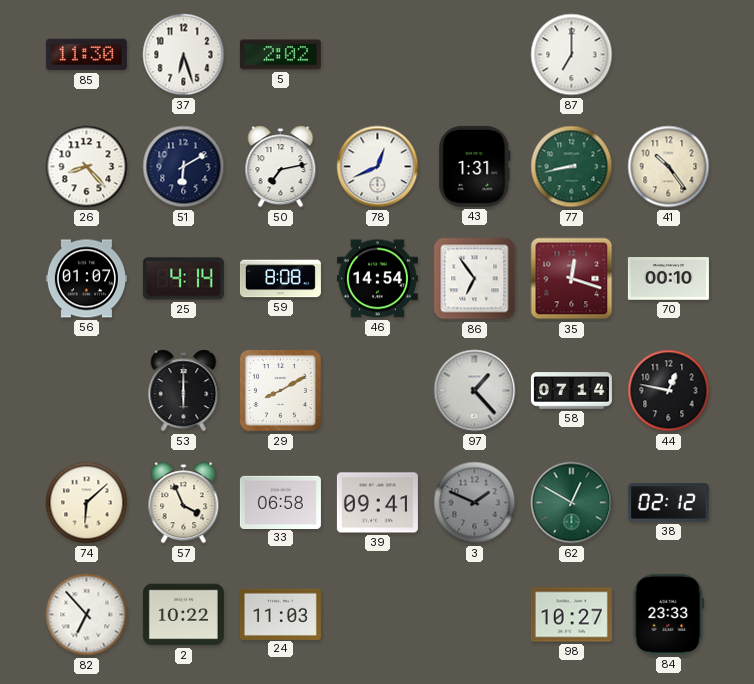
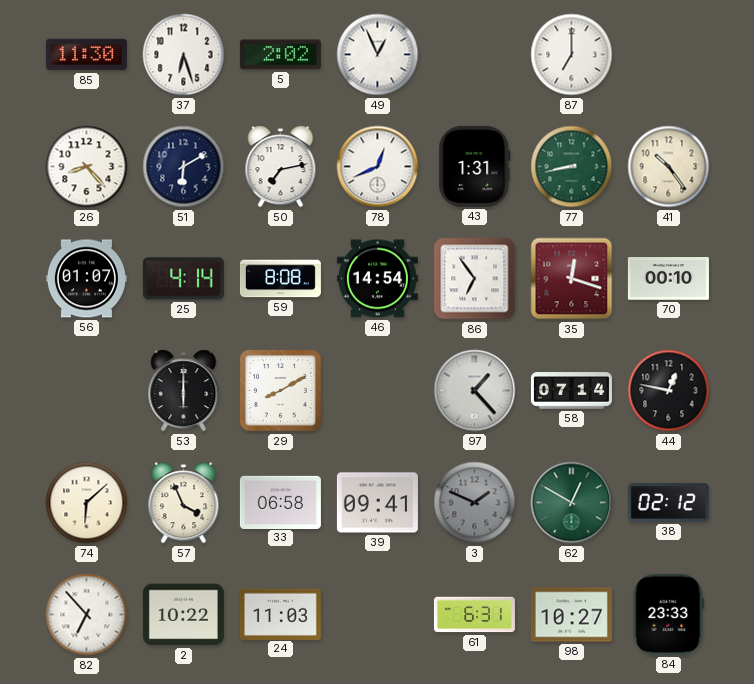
49: none -> 12:56
61: none -> 6:31
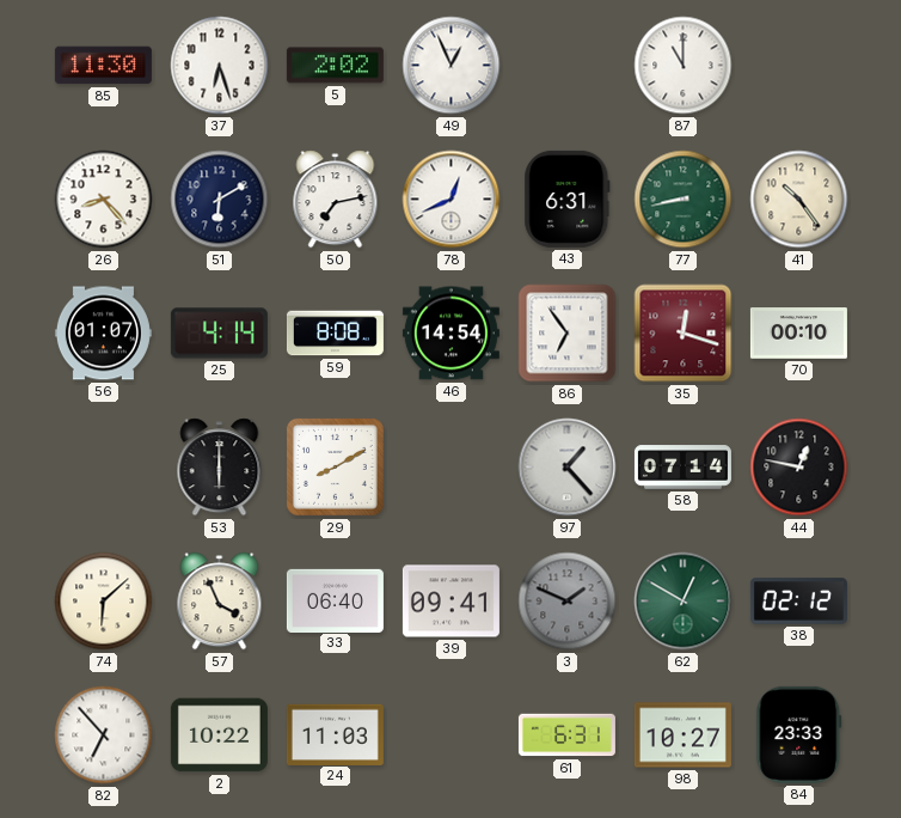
87: 7:00 -> 11:00
43: 1:31 -> 6:31
33: 06:58 -> 06:40
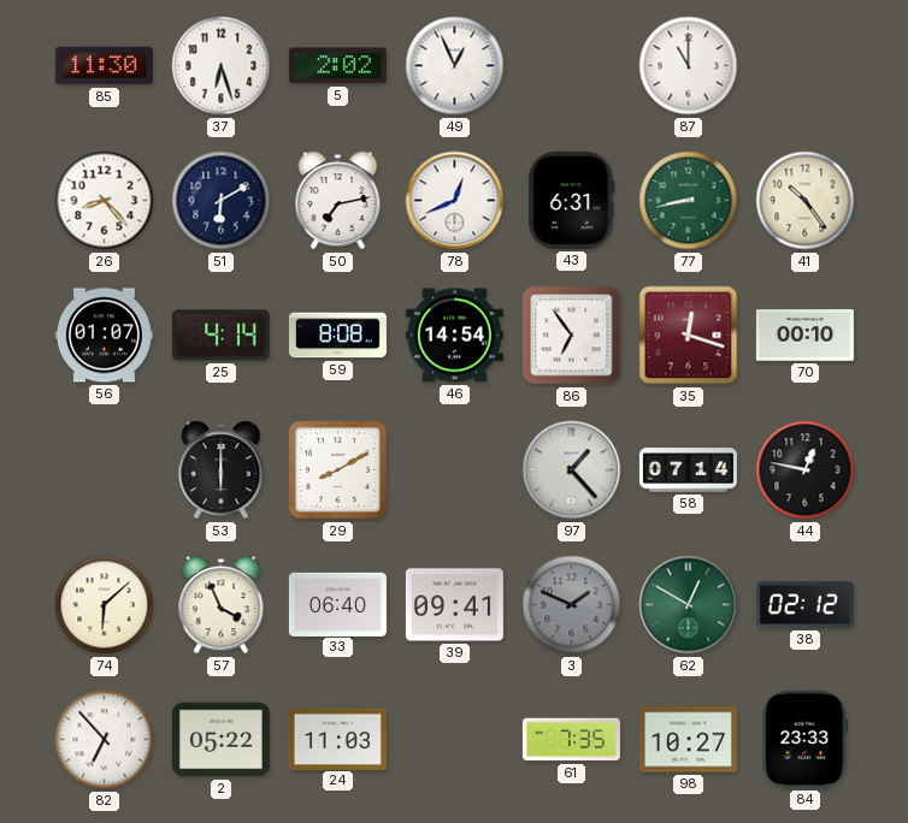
2: 10:22 -> 05:22
61: 6:31 -> 7:35
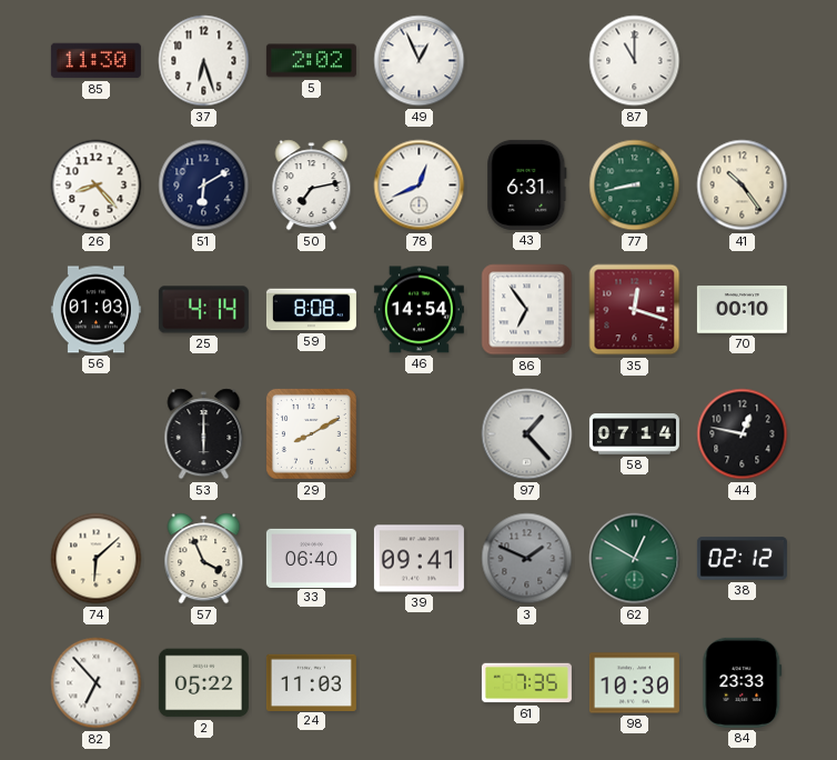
56: 01:07 -> 01:03
98: 10:27 -> 10:30
